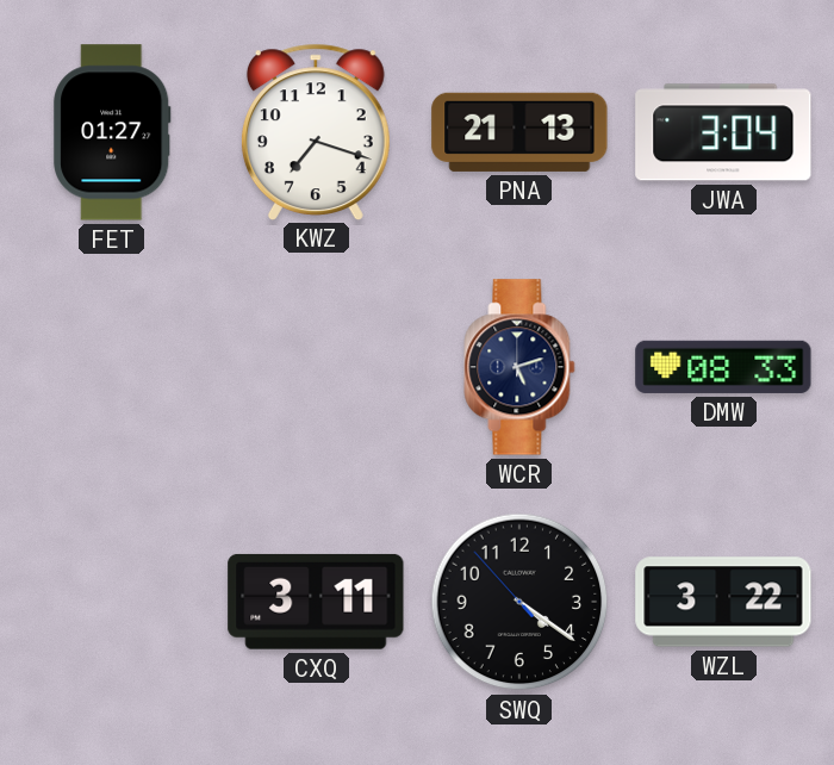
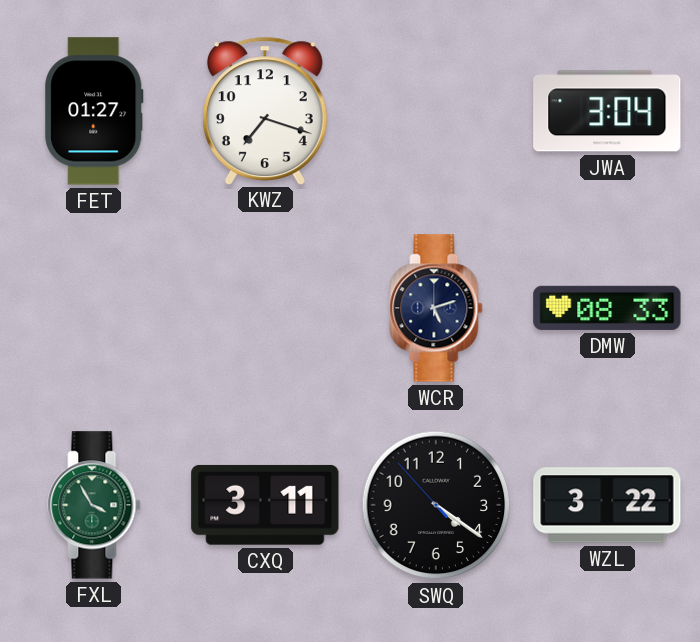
PNA: 21:13 -> none
FXL: none -> 3:55
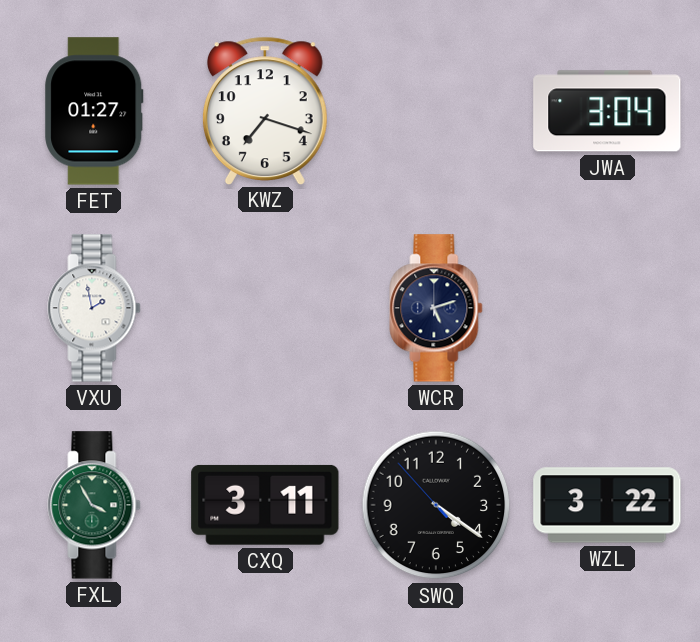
VXU: none -> 1:58
DMW: 08:33 -> none
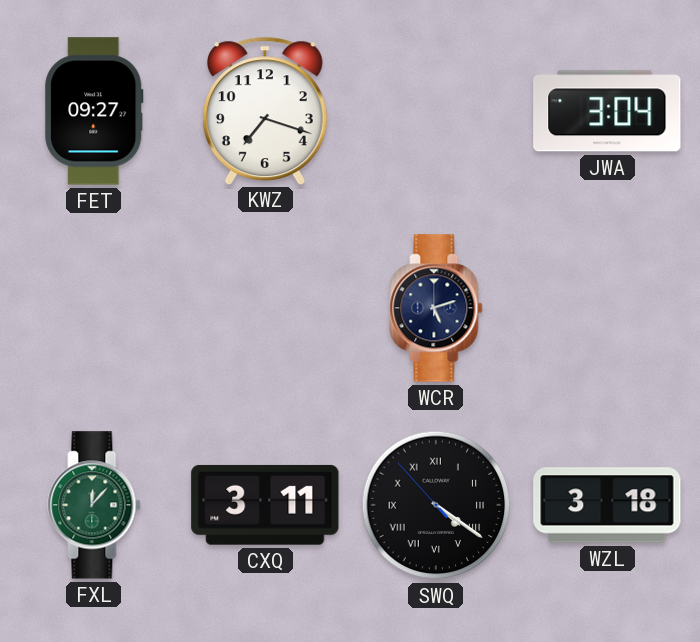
FET: 01:27 -> 09:27
VXU: 1:58 -> none
FXL: 3:55 -> 12:07
SWQ numerals: Arabic -> Roman
WZL: 3:22 -> 3:18
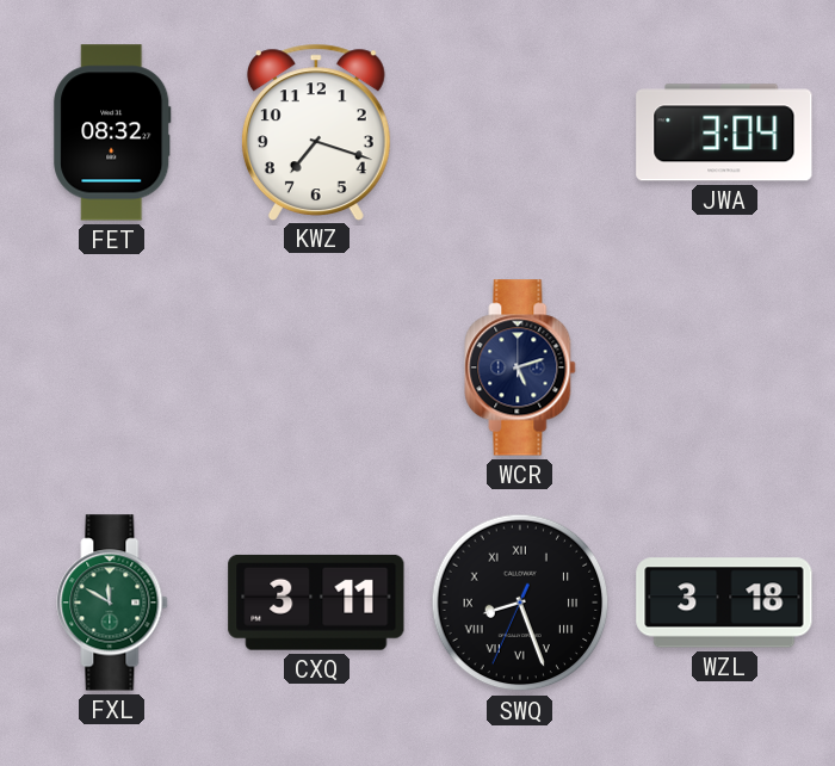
FET: 09:27 -> 08:32
FXL: 12:07 -> 11:50
SWQ: 4:20 -> 8:26
